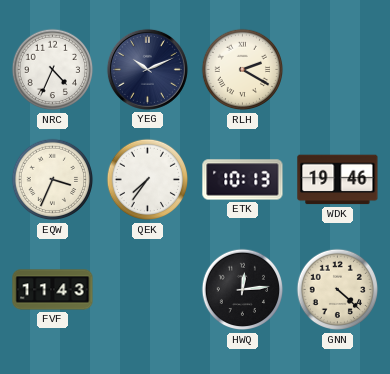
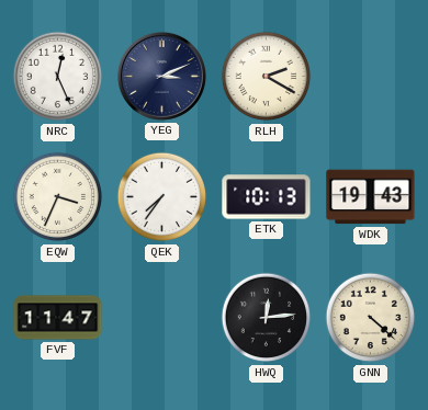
NRC: 4:34 -> 12:26
YEG: 10:11 -> 3:11
WDK: 19:46 -> 19:43
FVF: 11:43 -> 11:47
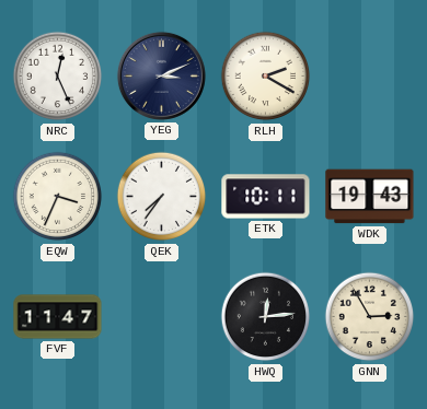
ETK: 10:13 -> 10:11
GNN: 4:22 -> 2:55
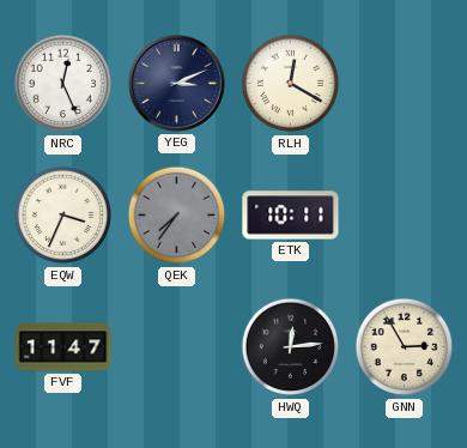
RLH: 2:20 -> 12:20
QEK dial: white -> grey
WDK: 19:43 -> none
